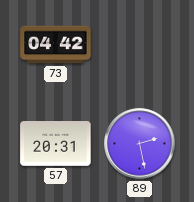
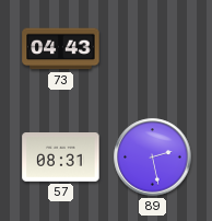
73: 04:42 -> 04:43
57: 20:31 -> 08:31
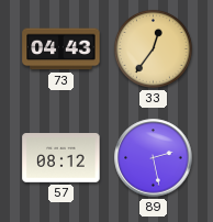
33: none -> 12:36
57: 08:31 -> 08:12
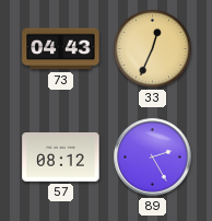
33: 12:36 -> 12:34
89: 2:28 -> 2:25
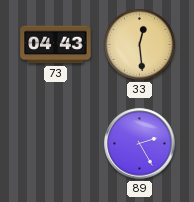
33: 12:34 -> 12:29
57: 08:12 -> none
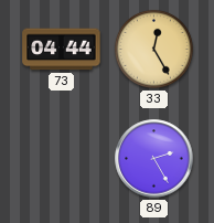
73: 04:43 -> 04:44
33: 12:29 -> 12:25
